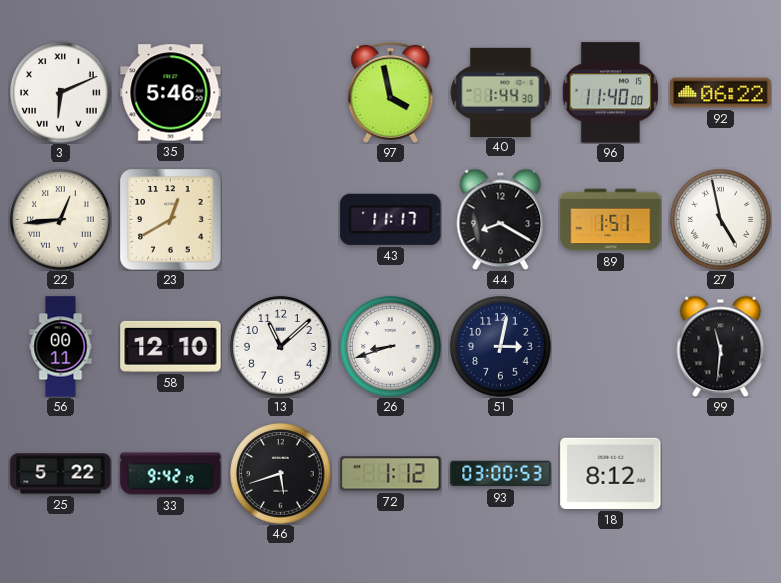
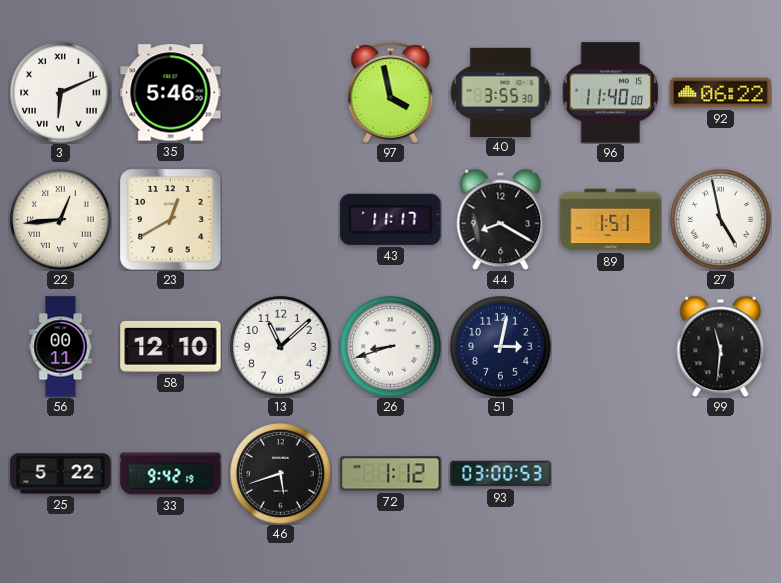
40: 1:44 -> 3:55
18: 8:12 -> none
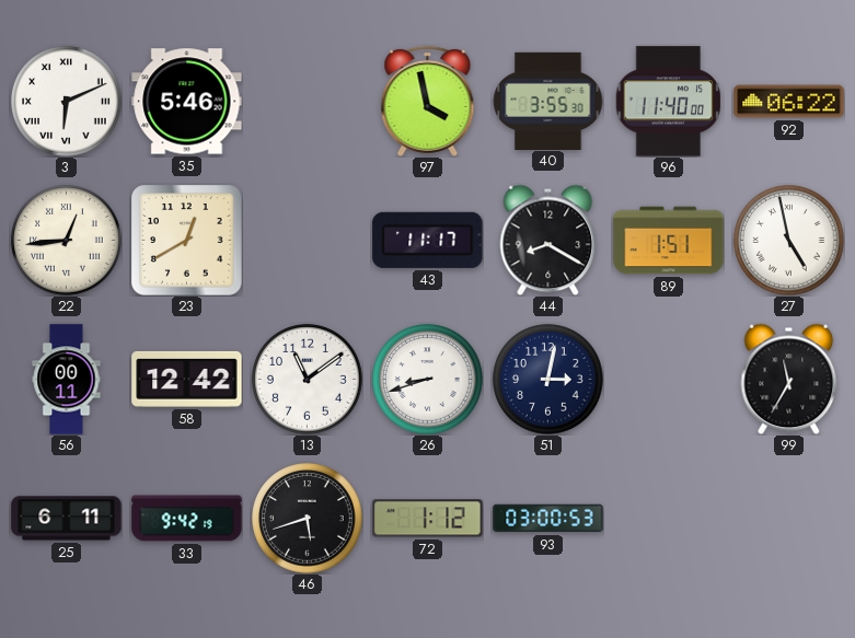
58: 12:10 -> 12:42
13: 11:08 -> 11:09
99: 11:31 -> 11:35
25: 5:22 -> 6:11
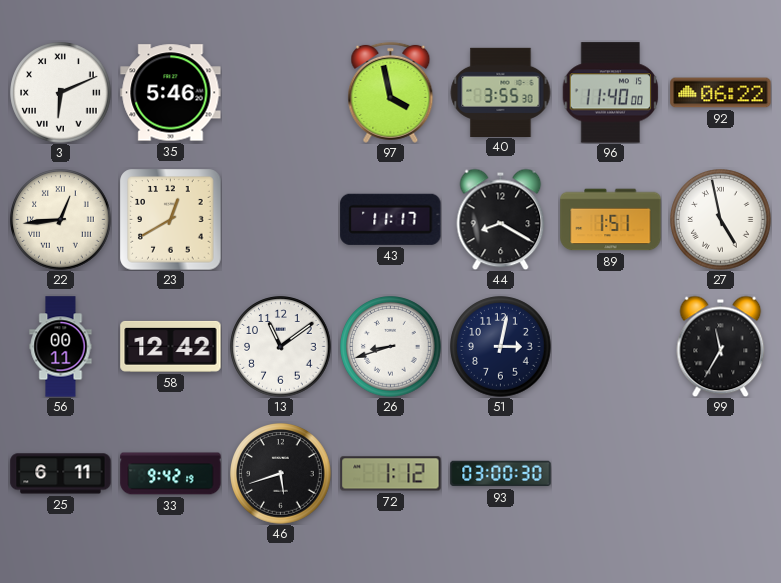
93: 03:00:53 -> 03:00:30
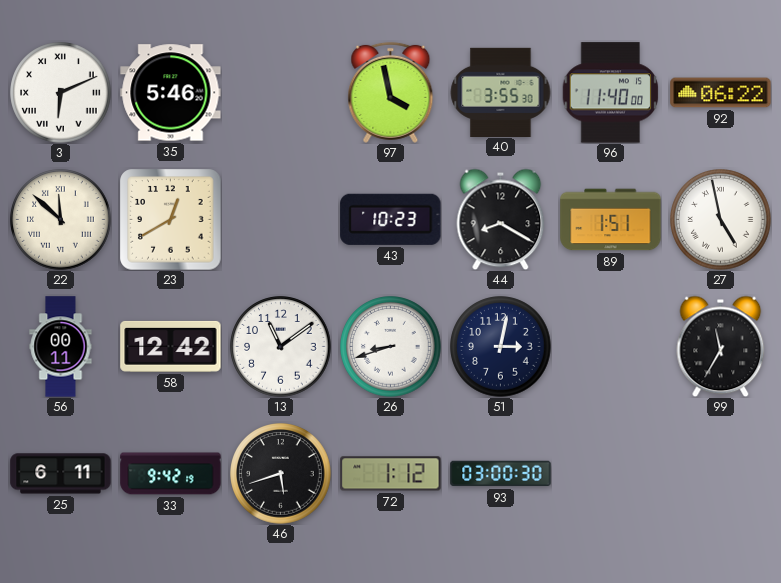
22: 12:44 -> 11:52
43: 11:17 -> 10:23
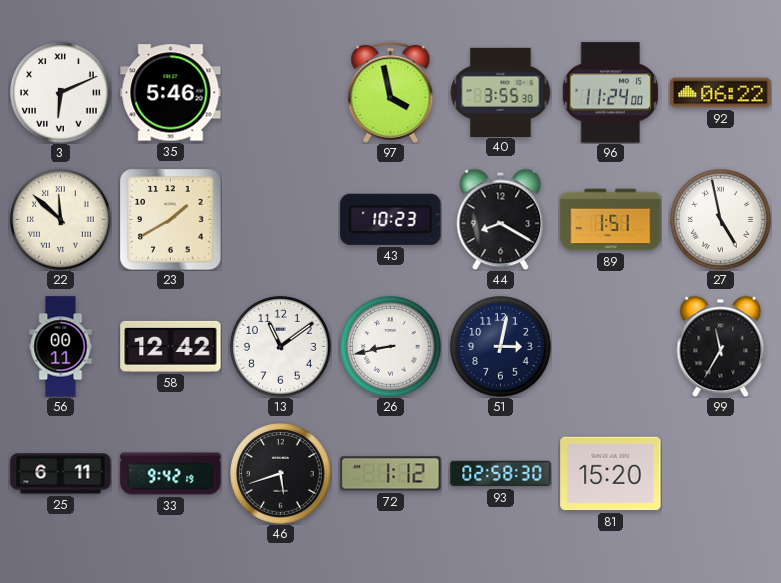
96: 11:40 -> 11:24
23: 12:40 -> 1:40
26: 8:42 -> 8:43
93: 03:00 -> 02:58
81: none -> 15:20
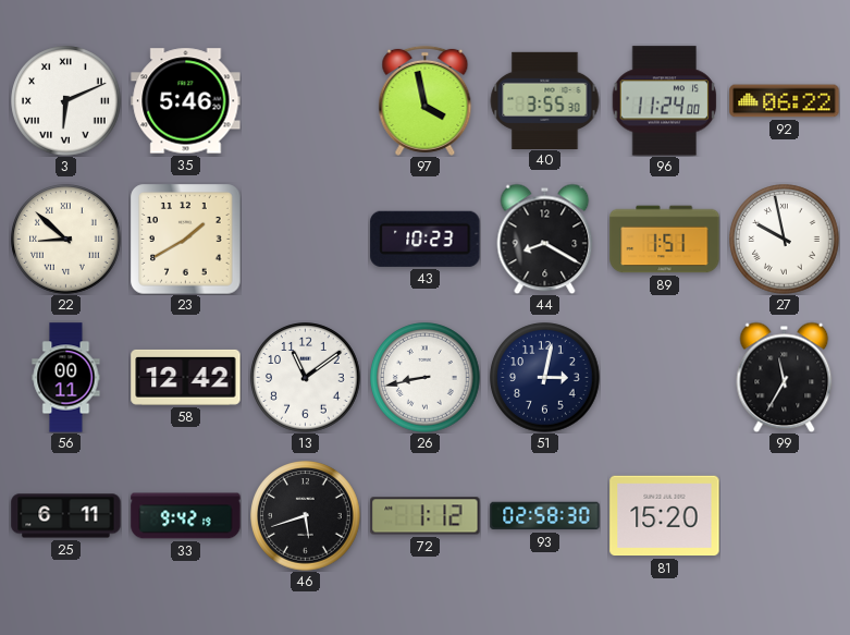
22: 11:52 -> 8:52
27: 4:58 -> 9:58
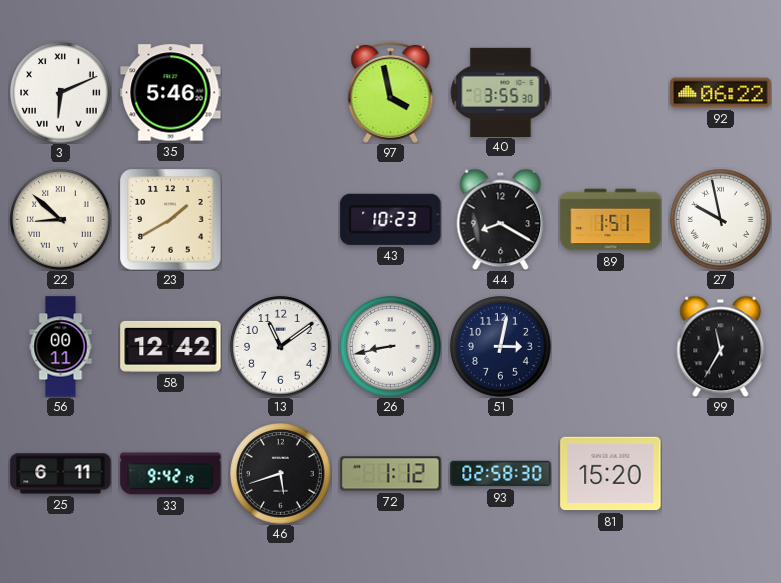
96: 11:24 -> none
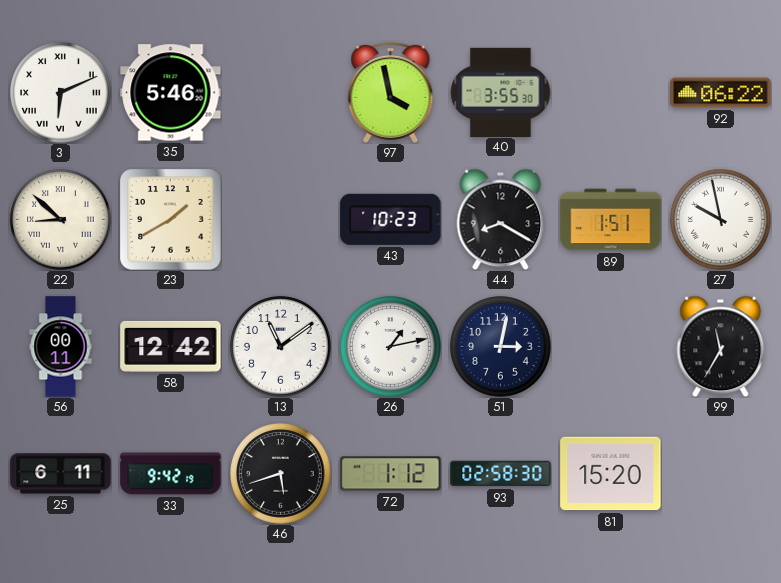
26: 8:43 -> 1:13
